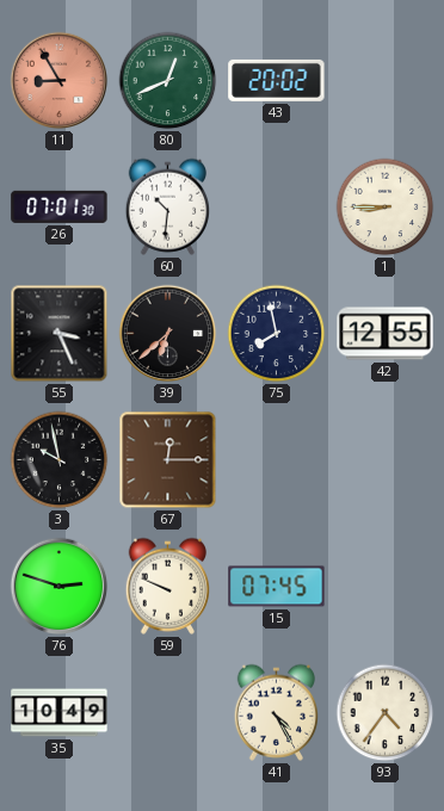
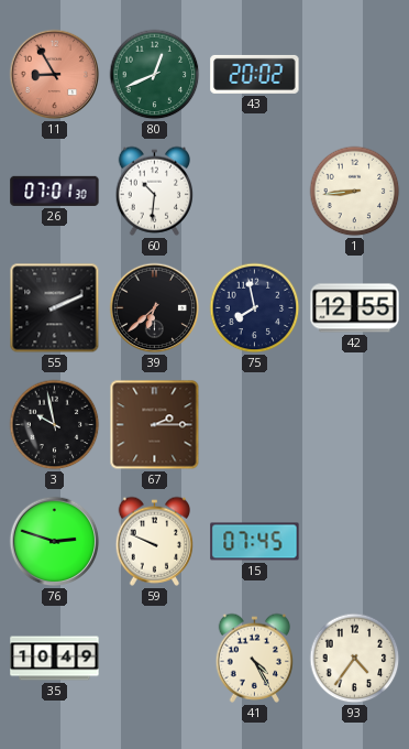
1: 8:45 -> 8:44
55: 3:26 -> 2:11
67: 12:15 -> 2:15
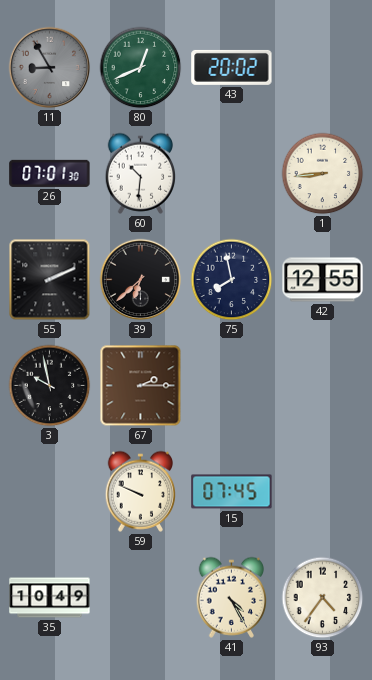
11 dial: salmon -> grey
76: 2:48 -> none
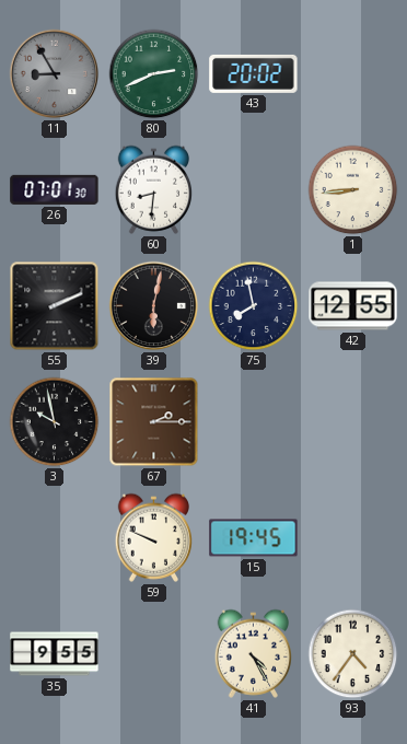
80: 12:41 -> 2:41
60: 10:31 -> 8:31
39: 6:38 -> 6:02
15: 07:45 -> 19:45
35: 10:49 -> 9:55
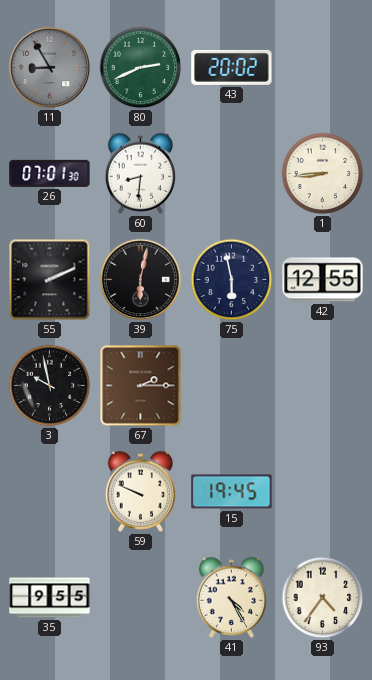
75: 7:58 -> 5:58
